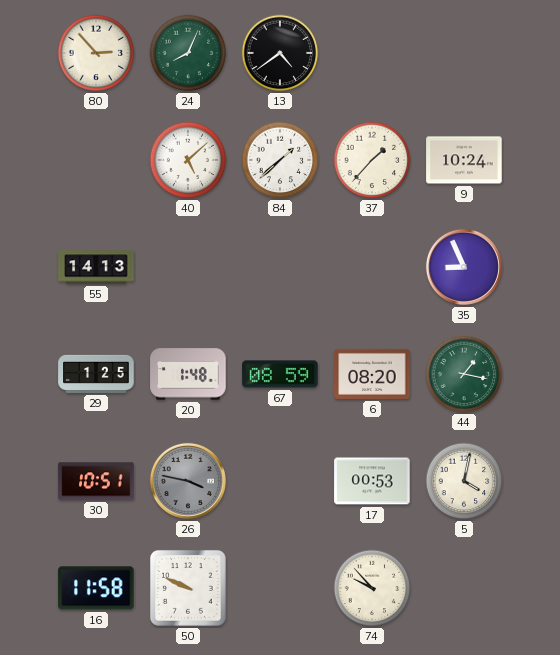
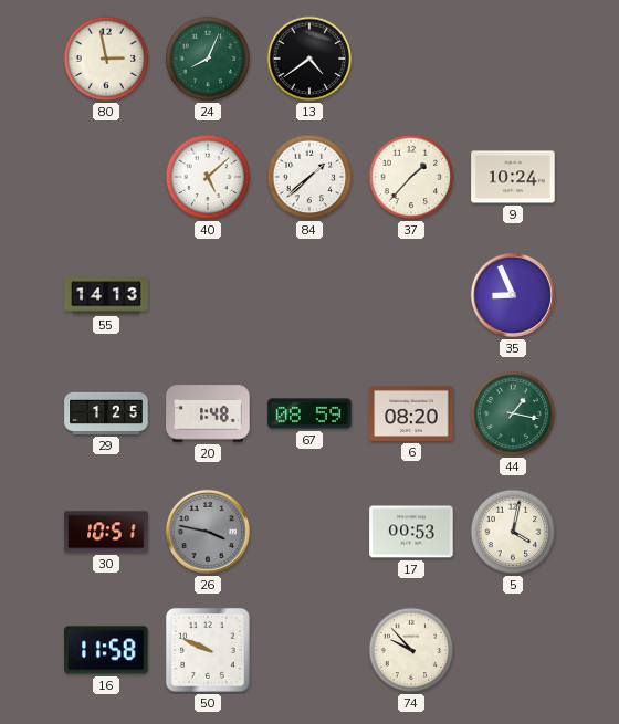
80: 2:53 -> 2:58
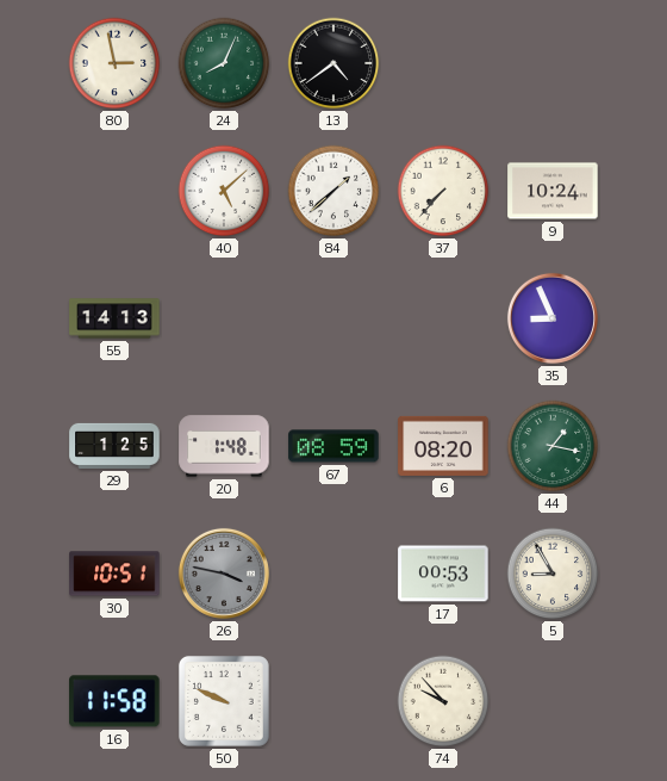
37: 1:37 -> 7:37
5: 4:02 -> 8:55
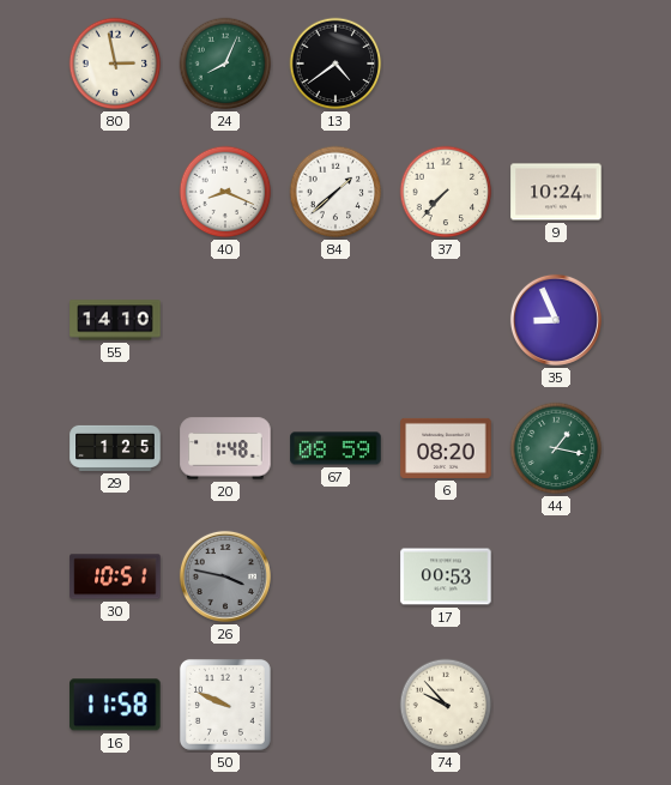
40: 5:08 -> 8:19
55: 14:13 -> 14:10
5: 8:55 -> none
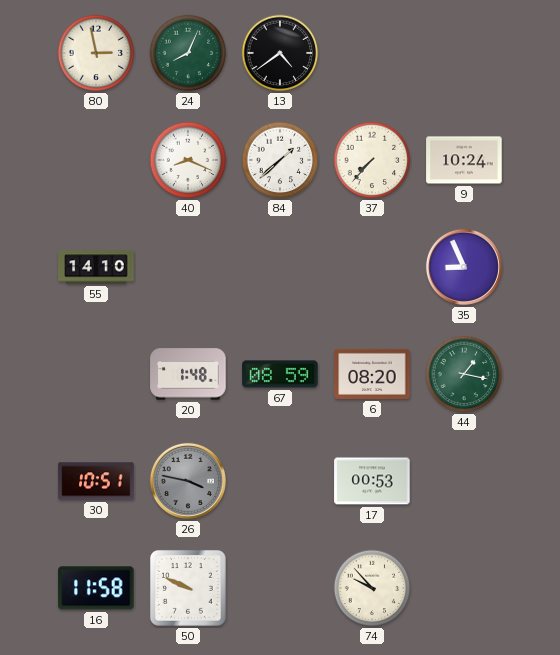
29: 1:25 -> none
